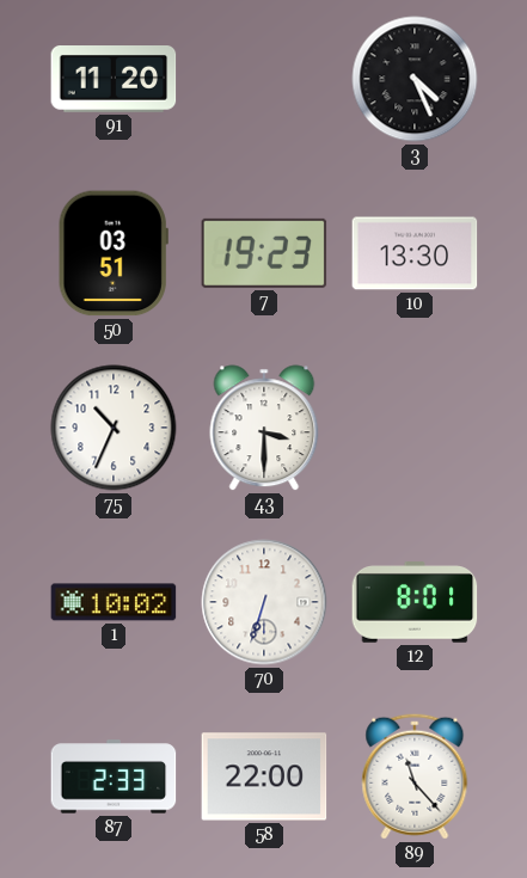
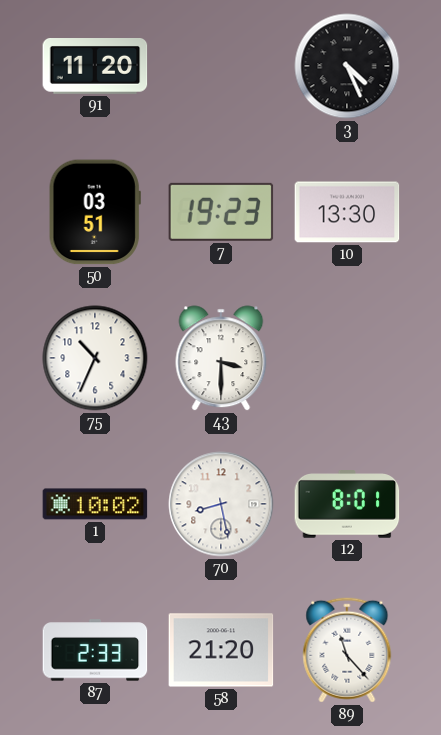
70: 6:33 -> 8:28
58: 22:00 -> 21:20
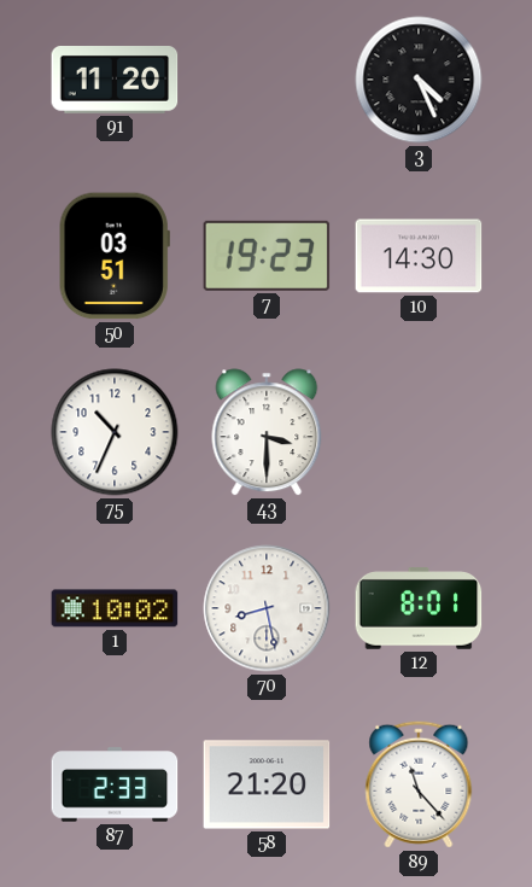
10: 13:30 -> 14:30
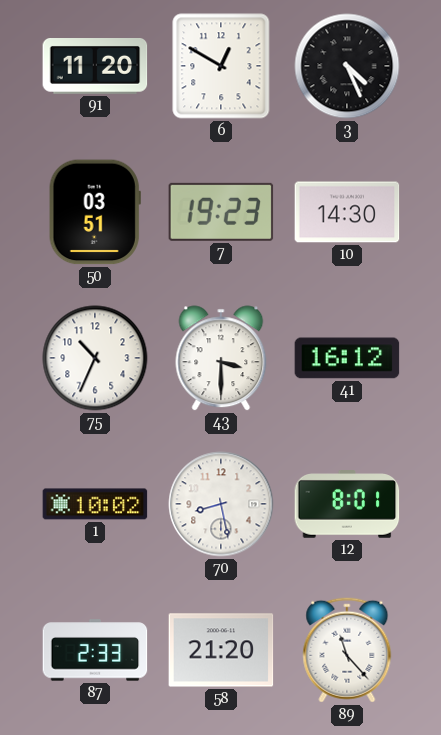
6: none -> 12:50
41: none -> 16:12
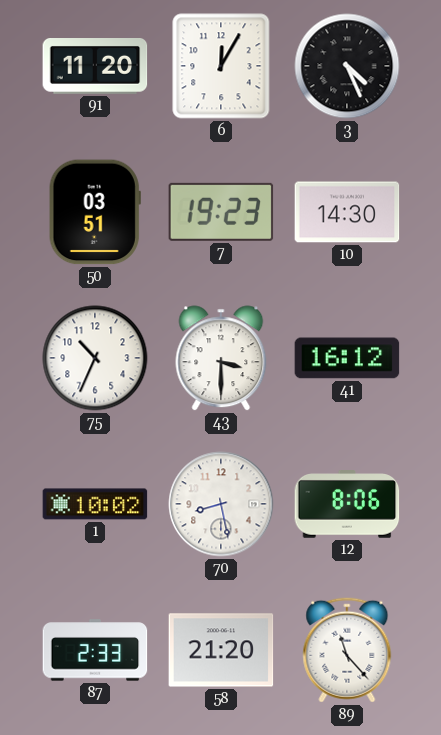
6: 12:50 -> 12:05
12: 8:01 -> 8:06
